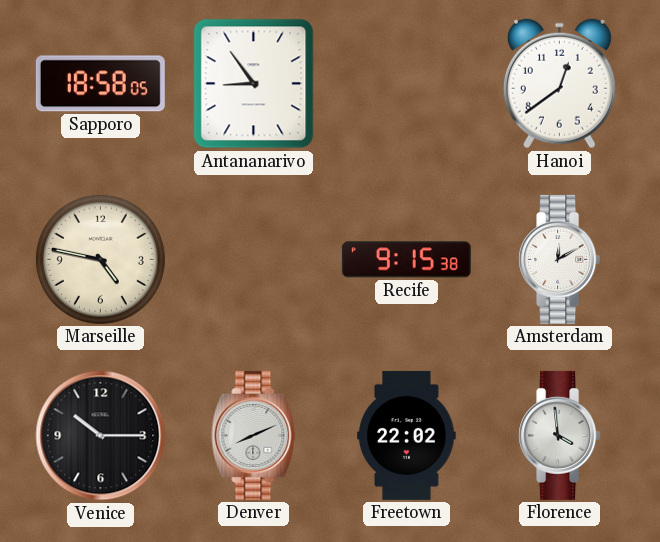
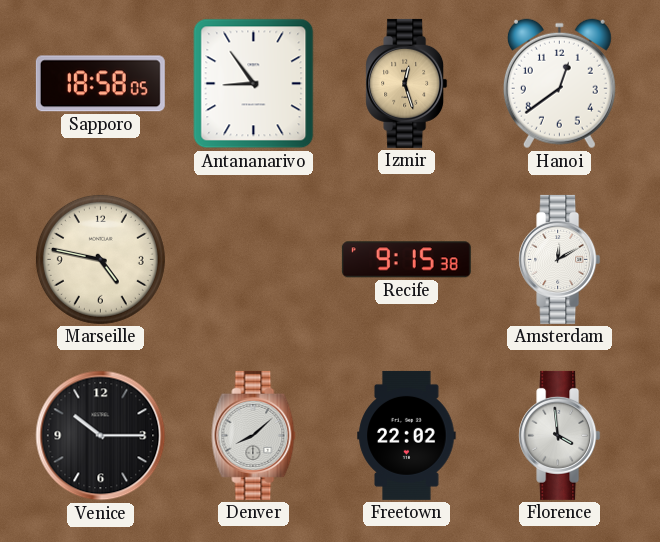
Izmir: none -> 12:27
Denver: 8:11 -> 8:08
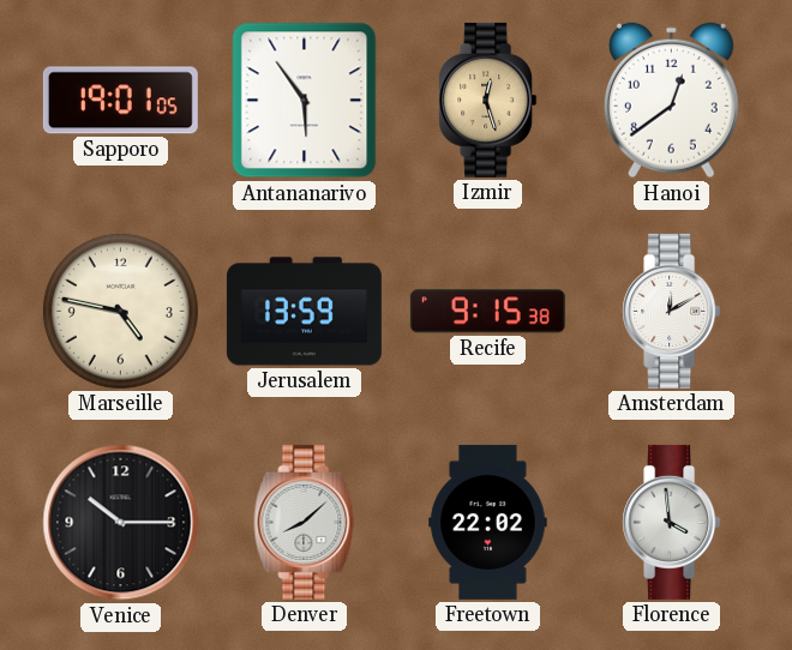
Sapporo: 18:58 -> 19:01
Antananarivo: 8:54 -> 5:54
Jerusalem: none -> 13:59
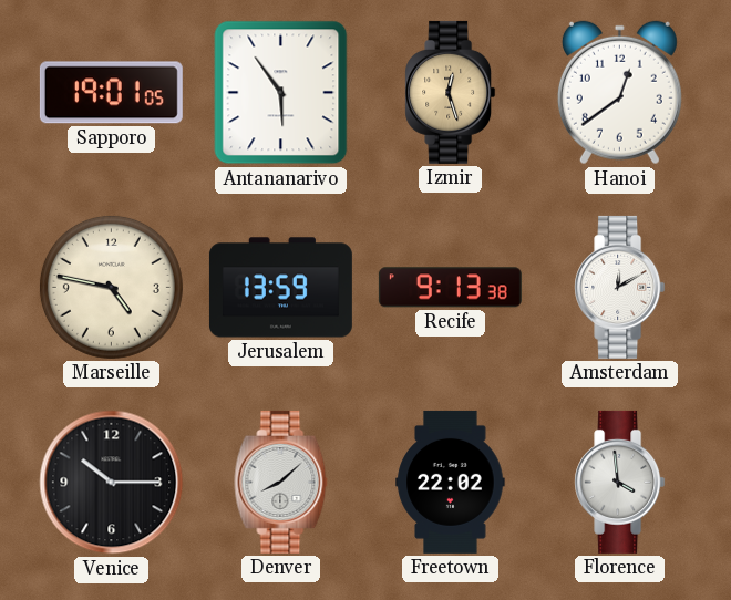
Recife: 9:15 -> 9:13
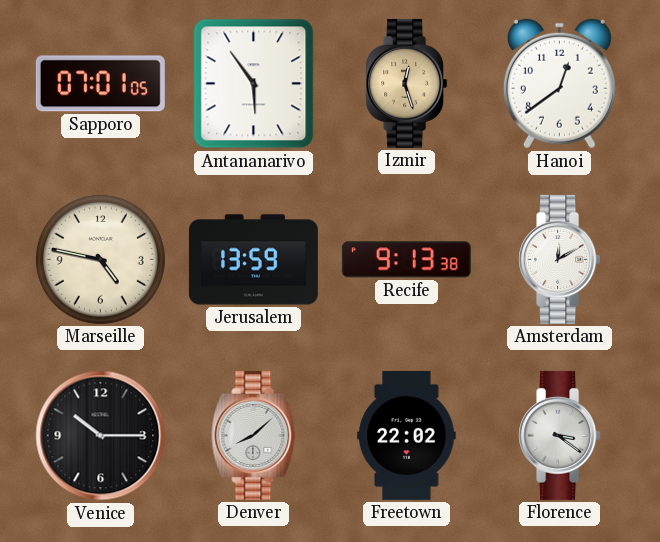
Sapporo: 19:01 -> 07:01
Florence: 3:59 -> 3:21
